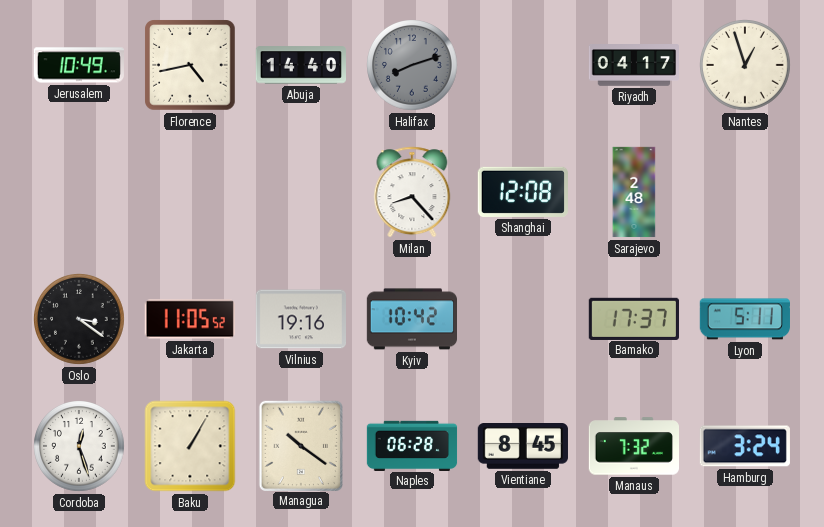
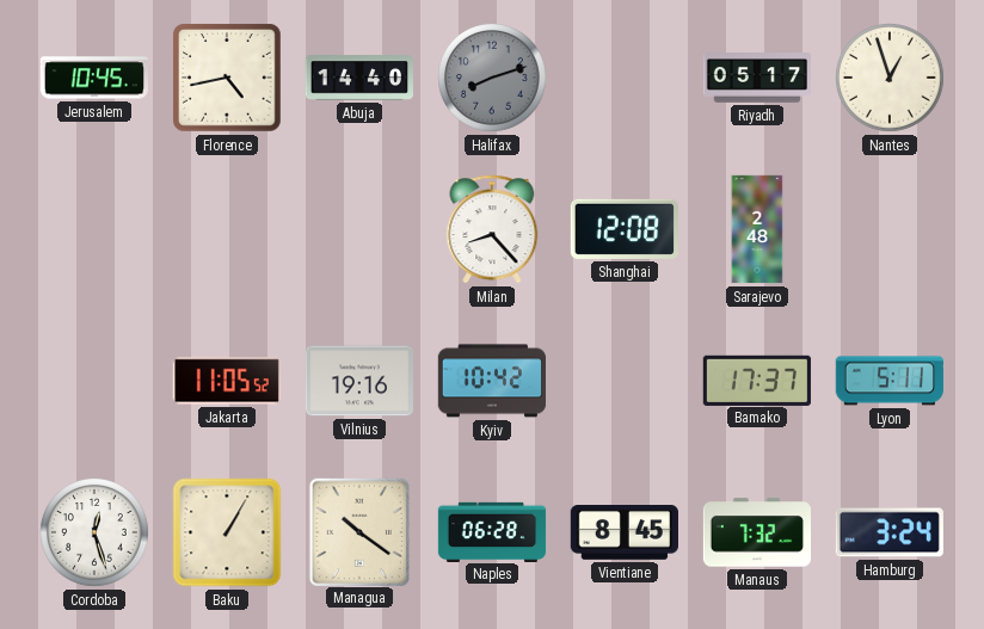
Jerusalem: 10:49 -> 10:45
Riyadh: 04:17 -> 05:17
Oslo: 3:21 -> none
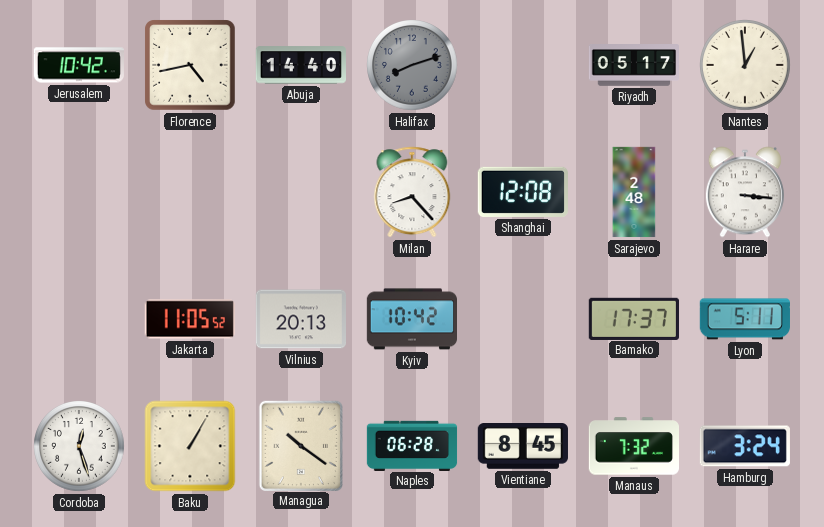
Jerusalem: 10:45 -> 10:42
Nantes: 12:57 -> 12:59
Harare: none -> 3:16
Vilnius: 19:16 -> 20:13
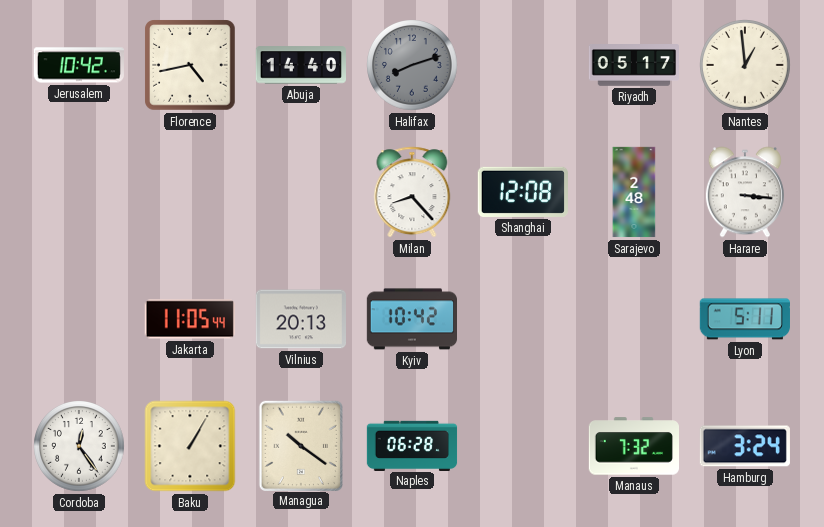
Jakarta: 11:05:52 -> 11:05:44
Bamako: 17:37 -> none
Cordoba: 12:27 -> 12:24
Vientiane: 8:45 -> none
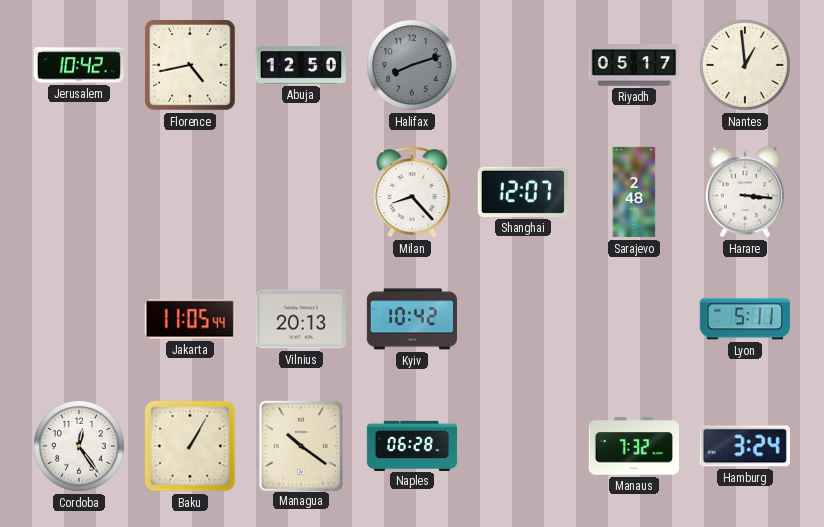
Abuja: 14:40 -> 12:50
Shanghai: 12:08 -> 12:07
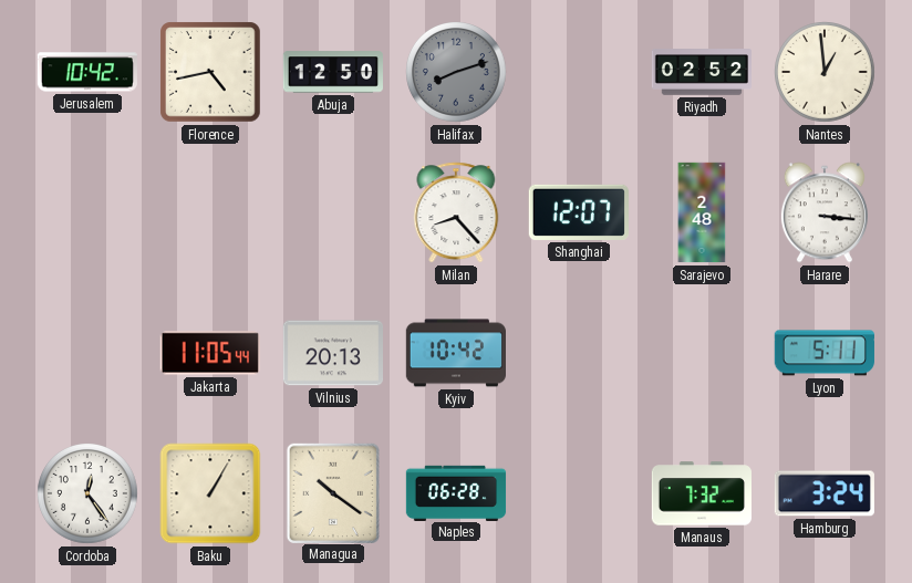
Riyadh: 05:17 -> 02:52
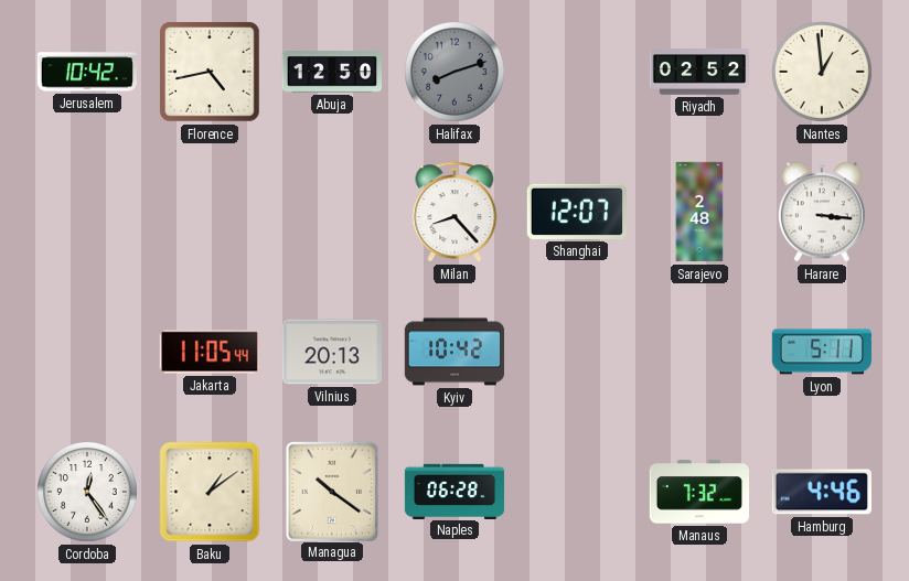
Baku: 1:05 -> 1:09
Hamburg: 3:24 -> 4:46
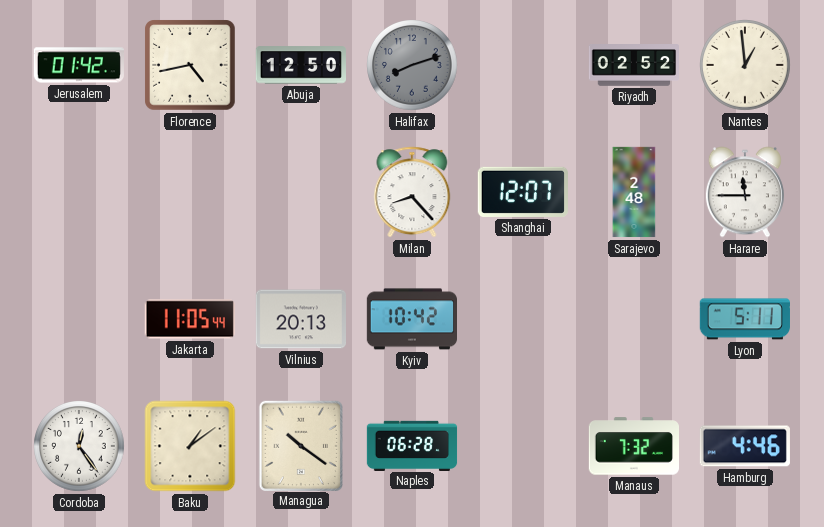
Jerusalem: 10:42 -> 01:42
Harare: 3:16 -> 11:45
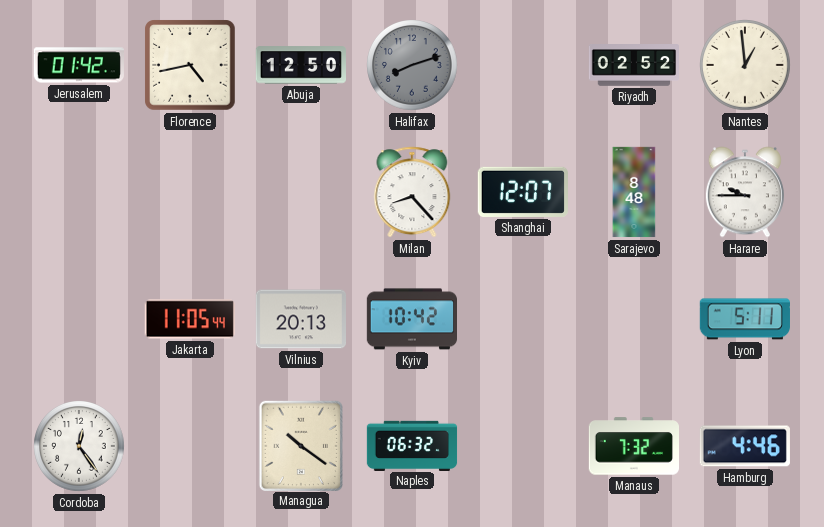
Sarajevo: 2:48 -> 8:48
Harare: 11:45 -> 9:45
Baku: 1:09 -> none
Naples: 06:28 -> 06:32
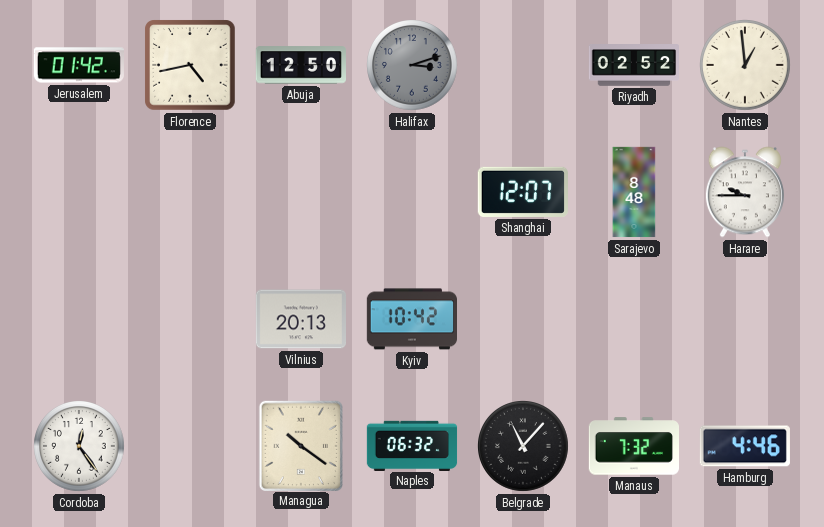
Halifax: 8:12 -> 3:12
Milan: 8:23 -> none
Jakarta: 11:05 -> none
Lyon: 5:11 -> none
Belgrade: none -> 11:07
